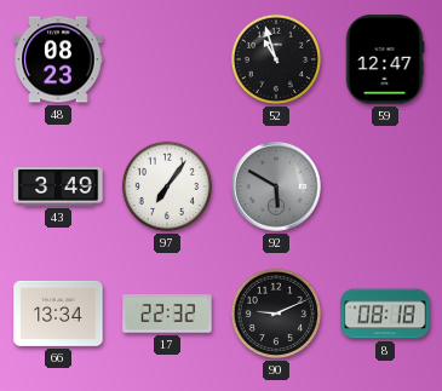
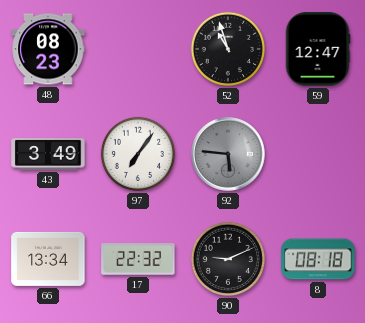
92: 5:50 -> 5:46
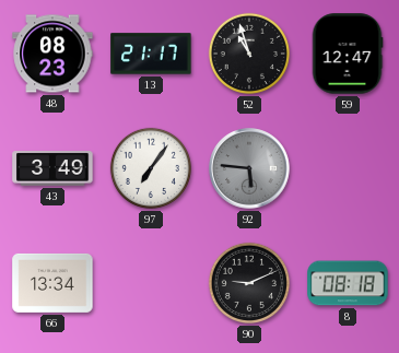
13: none -> 21:17
17: 22:32 -> none
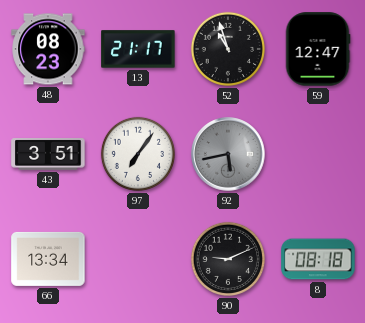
43: 3:49 -> 3:51
92: 5:46 -> 5:43
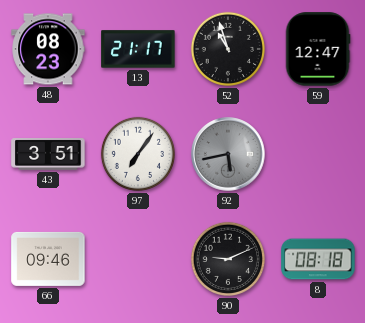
66: 13:34 -> 09:46
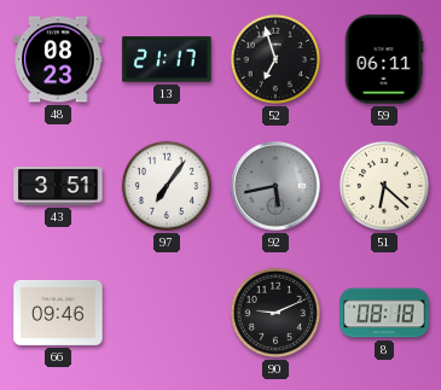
52: 10:57 -> 6:57
59: 12:47 -> 06:11
51: none -> 6:22
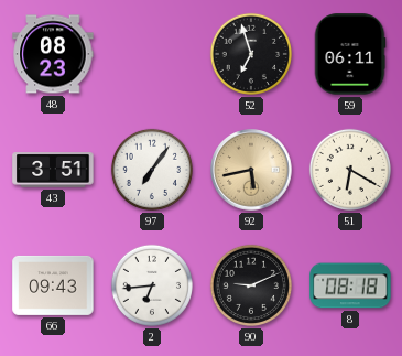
13: 21:17 -> none
92 dial: grey -> champagne
51: 6:22 -> 6:20
66: 09:46 -> 09:43
2: none -> 6:44
